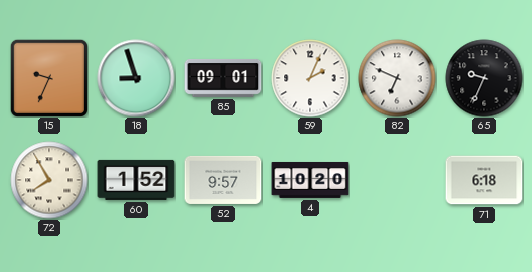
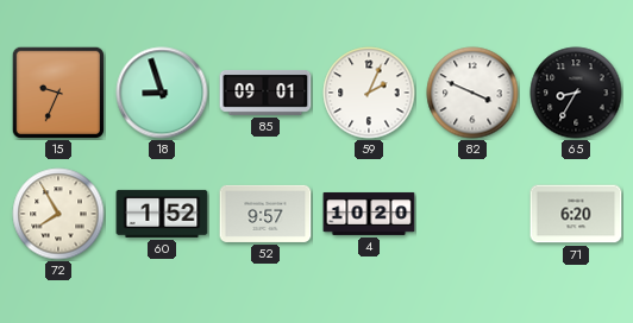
82: 6:49 -> 3:49
65: 9:34 -> 8:35
71: 6:18 -> 6:20
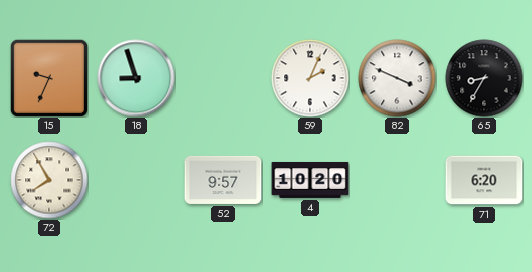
85: 09:01 -> none
60: 1:52 -> none
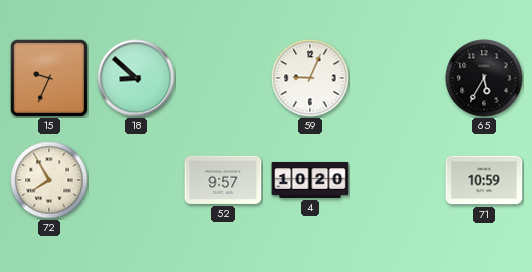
18: 8:57 -> 8:52
59: 2:04 -> 9:04
82: 3:49 -> none
65: 8:35 -> 5:35
71: 6:20 -> 10:59
